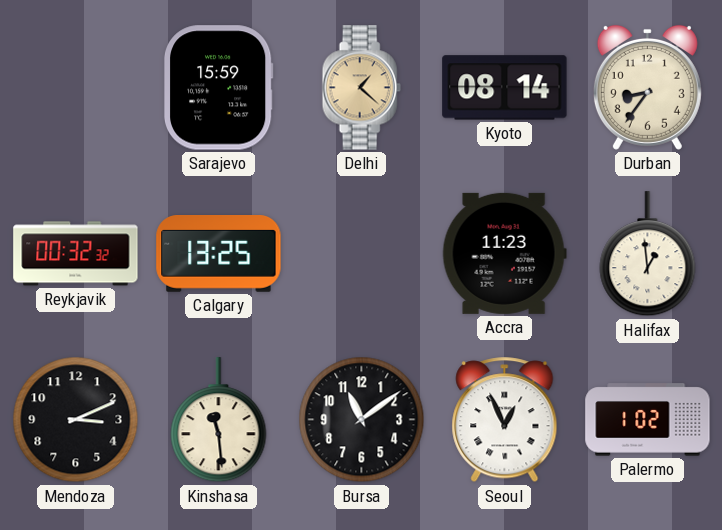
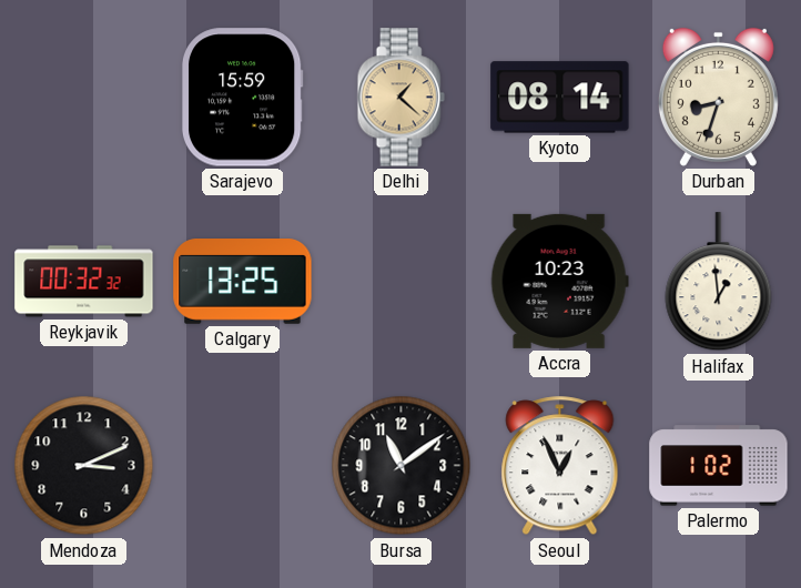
Durban: 8:36 -> 8:33
Accra: 11:23 -> 10:23
Kinshasa: 11:29 -> none
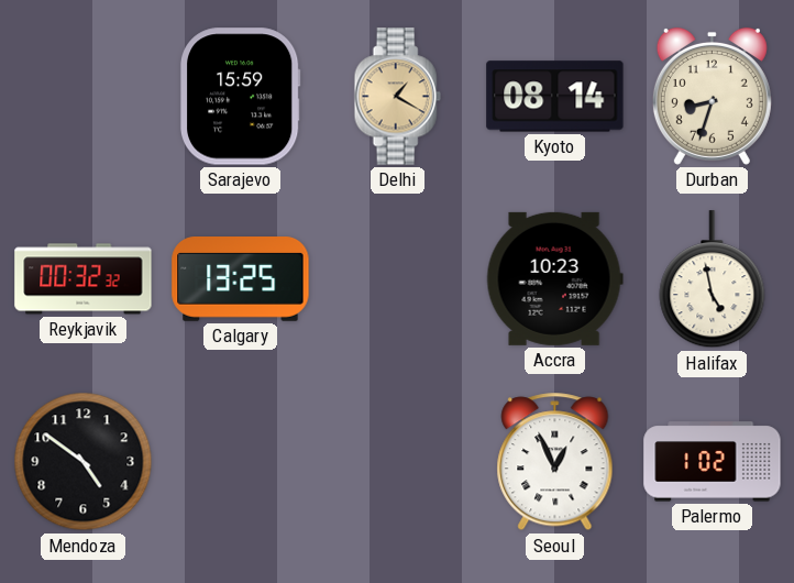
Delhi: 1:22 -> 1:20
Halifax: 12:59 -> 4:58
Mendoza: 3:11 -> 4:51
Bursa: 11:09 -> none
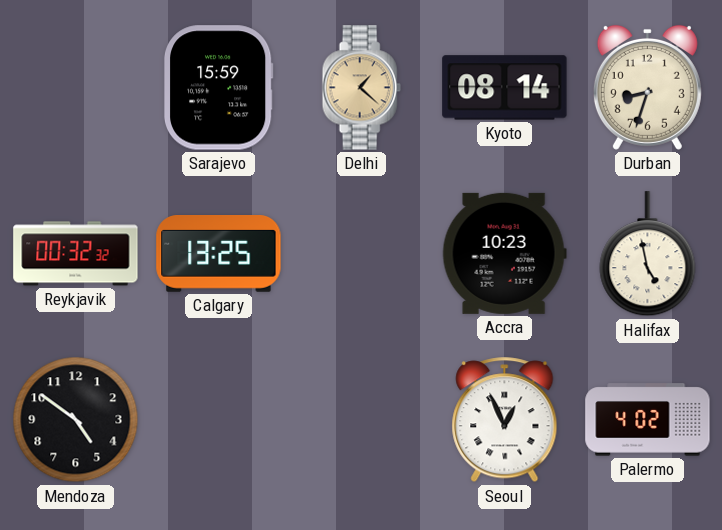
Delhi: 1:20 -> 1:22
Palermo: 1:02 -> 4:02
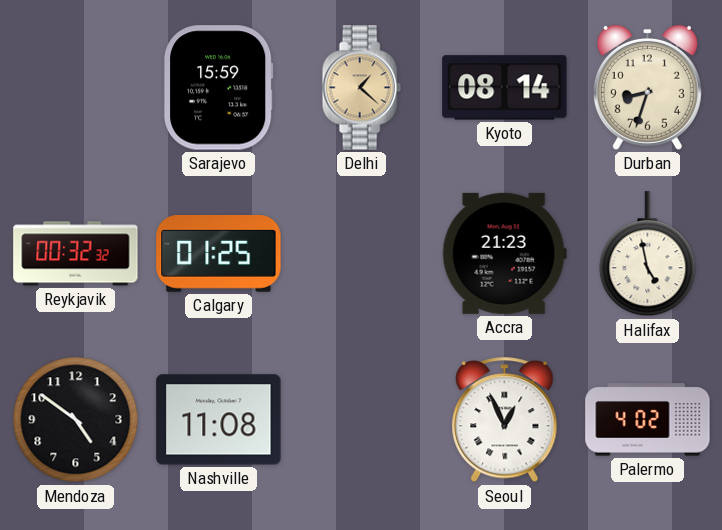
Calgary: 13:25 -> 01:25
Accra: 10:23 -> 21:23
Nashville: none -> 11:08
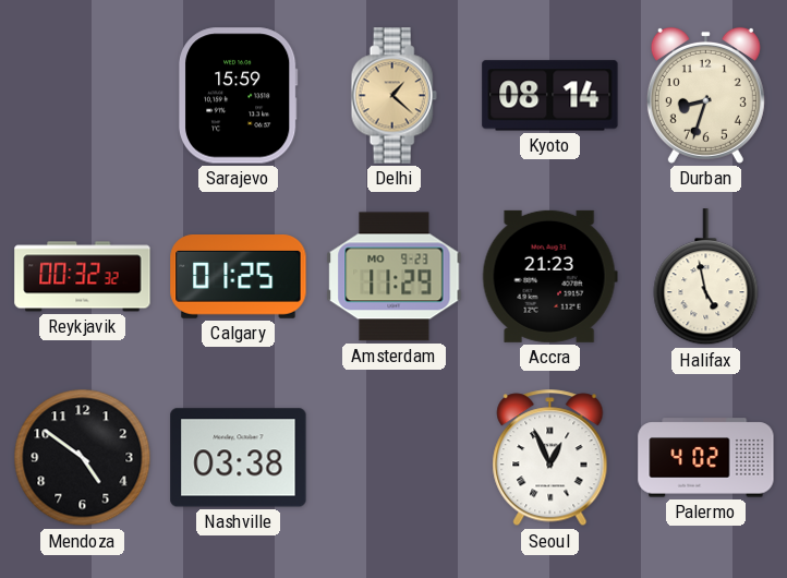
Amsterdam: none -> 11:29
Nashville: 11:08 -> 03:38
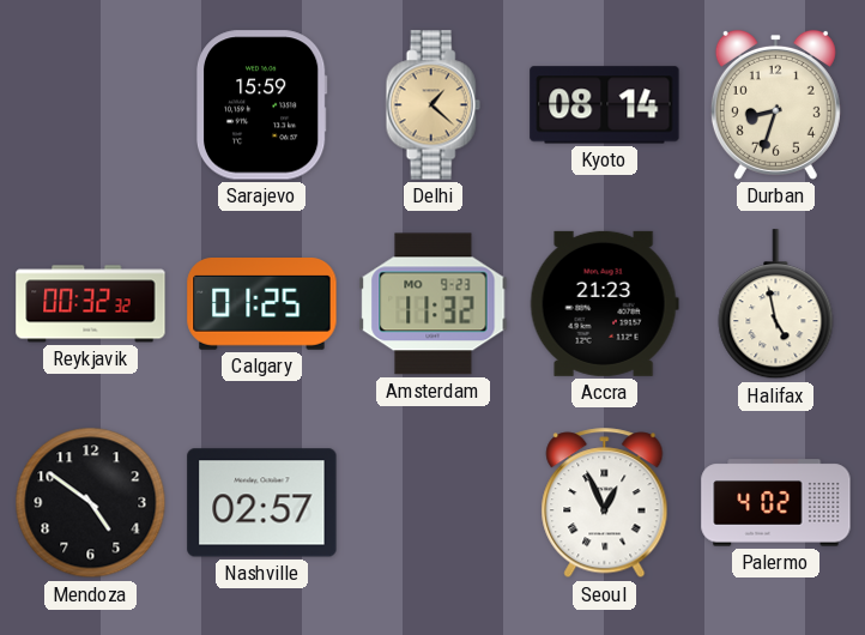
Amsterdam: 11:29 -> 11:32
Nashville: 03:38 -> 02:57
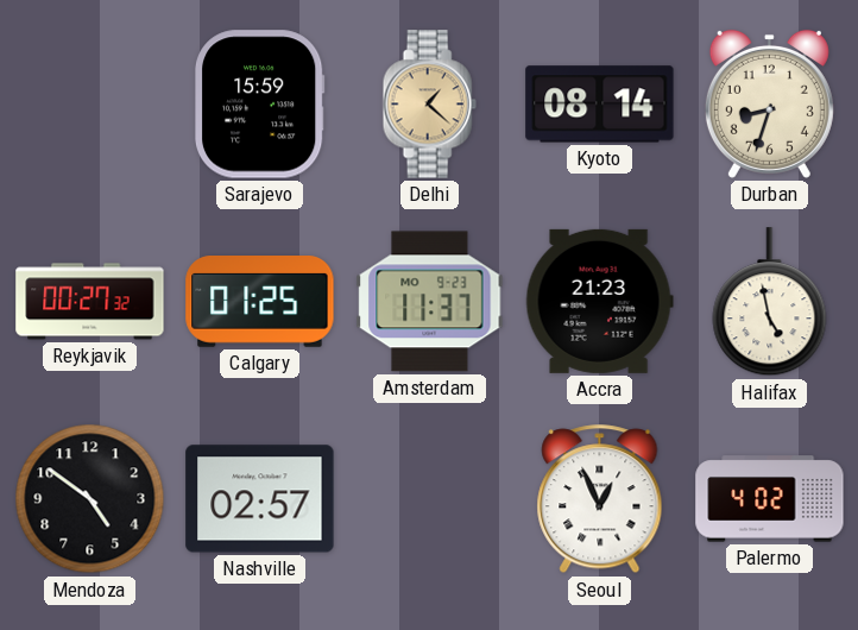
Reykjavik: 00:32 -> 00:27
Amsterdam: 11:32 -> 11:37
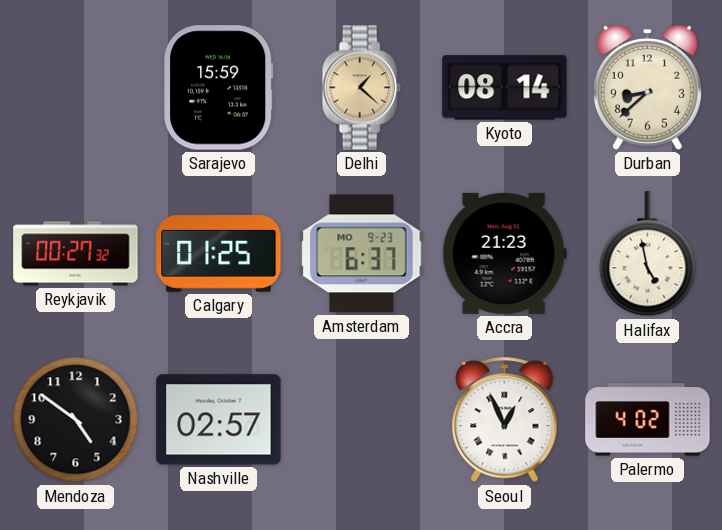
Durban: 8:33 -> 8:38
Amsterdam: 11:37 -> 6:37
